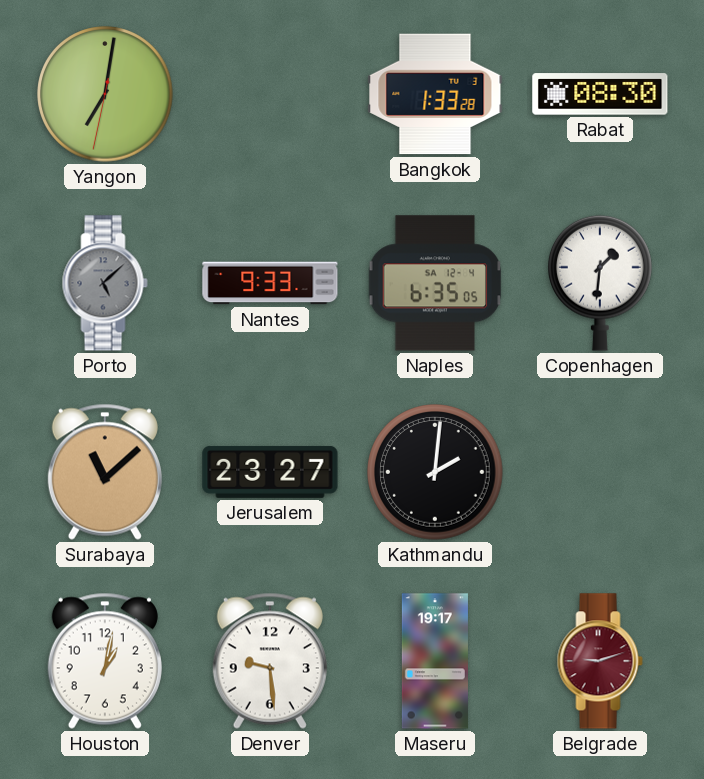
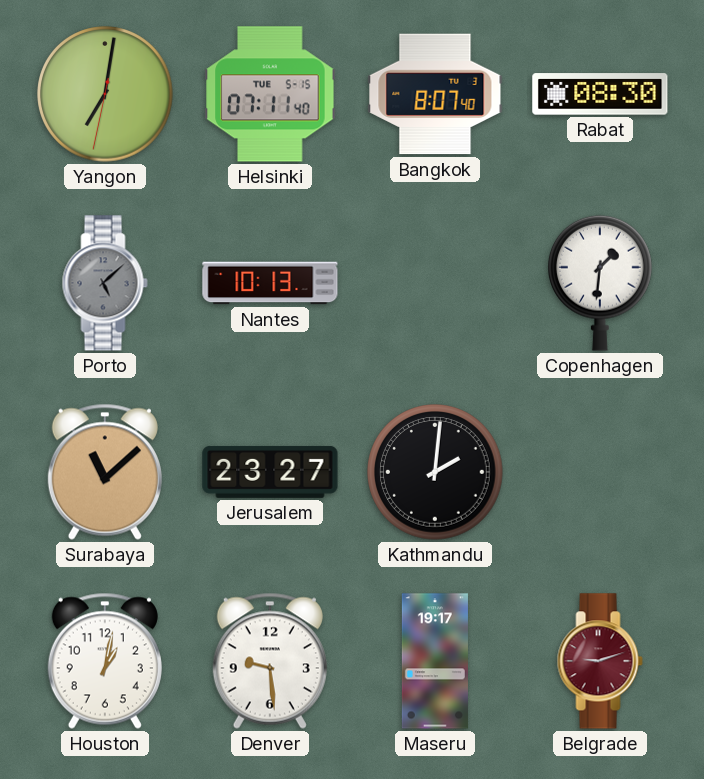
Helsinki: none -> 07:11
Bangkok: 1:33 -> 8:07
Nantes: 9:33 -> 10:13
Naples: 6:35 -> none
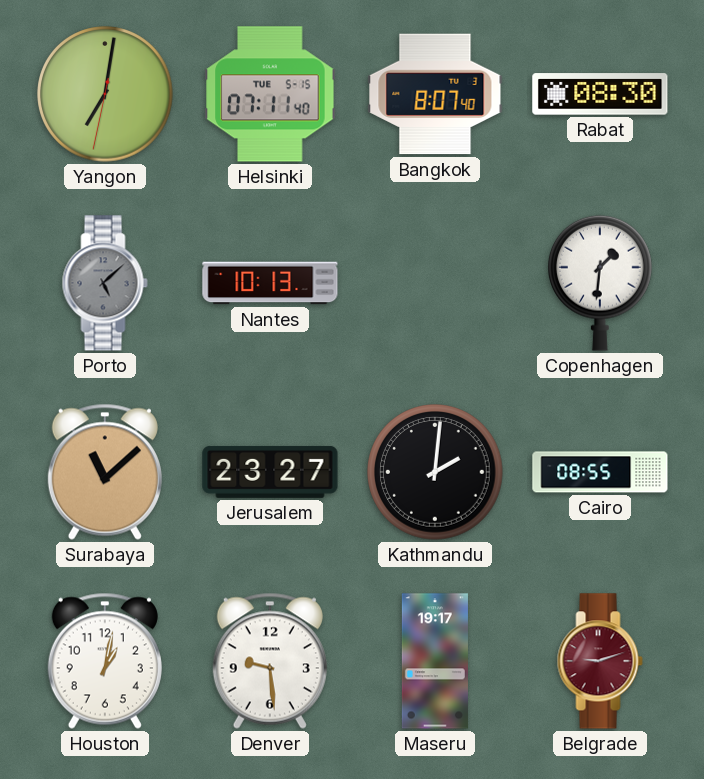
Cairo: none -> 08:55
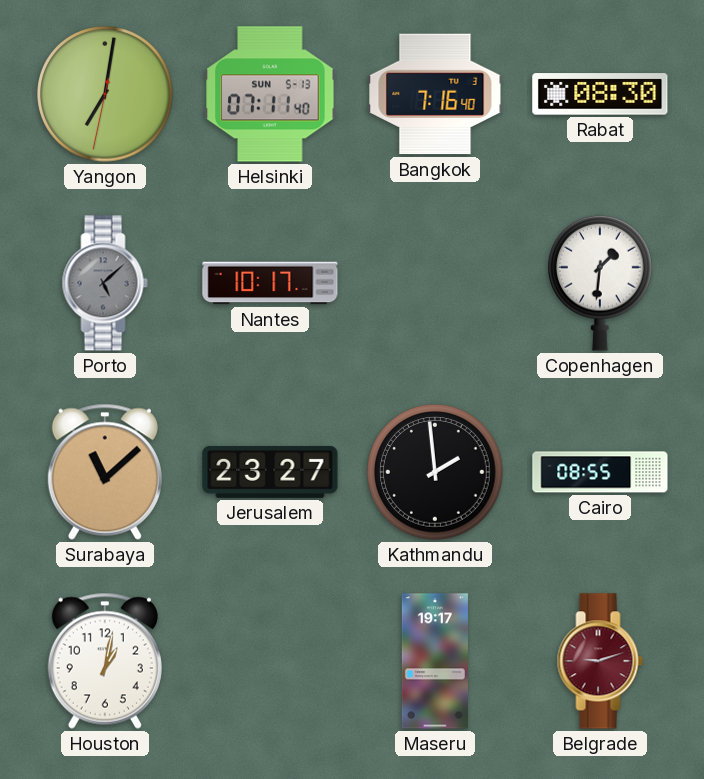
Helsinki date: TUE 5-15 -> SUN 5-13
Bangkok: 8:07 -> 7:16
Nantes: 10:13 -> 10:17
Kathmandu: 2:01 -> 1:59
Denver: 9:29 -> none
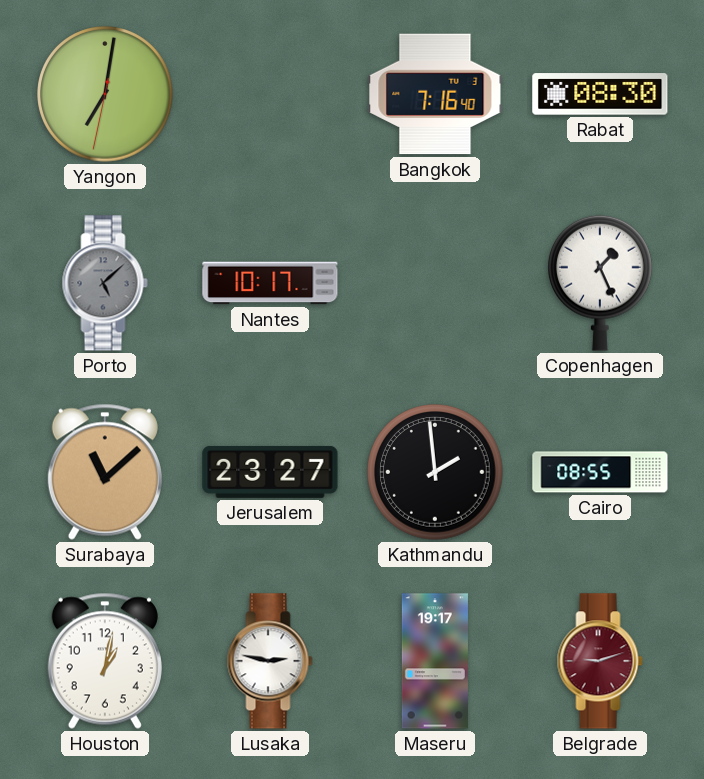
Helsinki: 07:11 -> none
Copenhagen: 1:31 -> 1:26
Lusaka: none -> 2:47
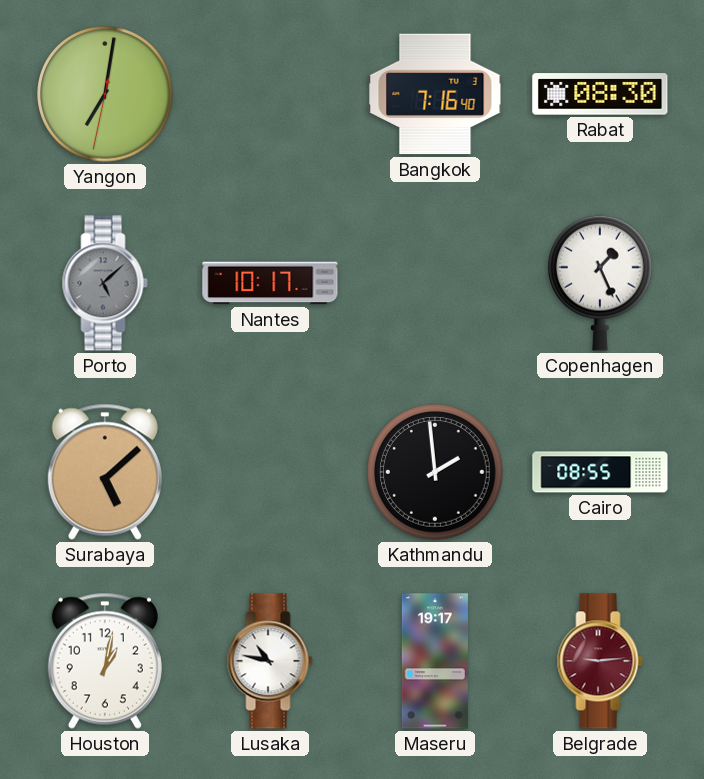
Surabaya: 11:08 -> 5:08
Jerusalem: 23:27 -> none
Lusaka: 2:47 -> 10:47
Belgrade: 9:12 -> 9:14
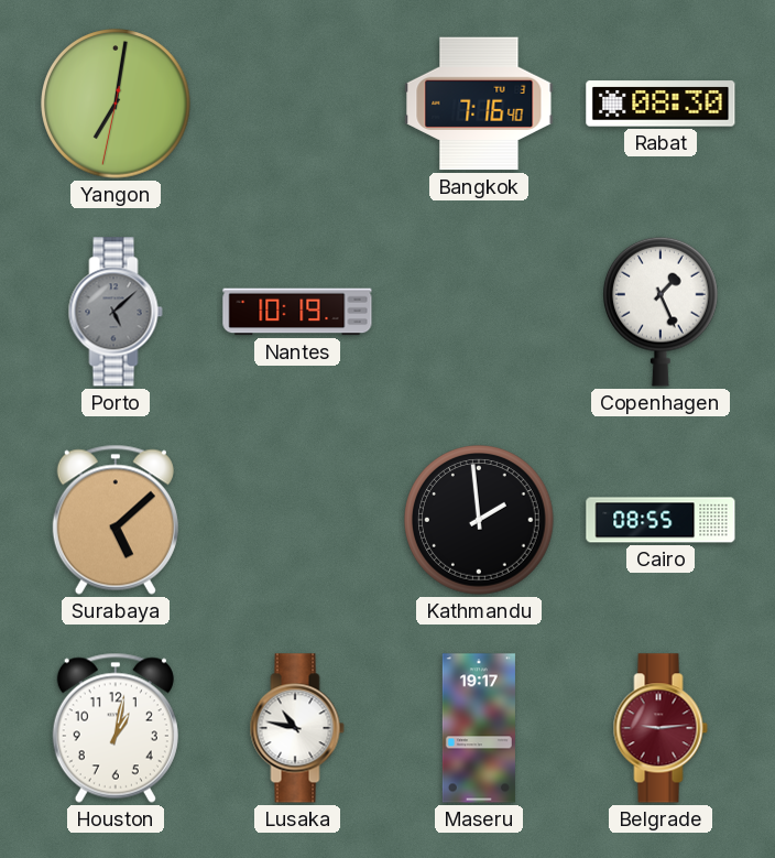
Nantes: 10:17 -> 10:19
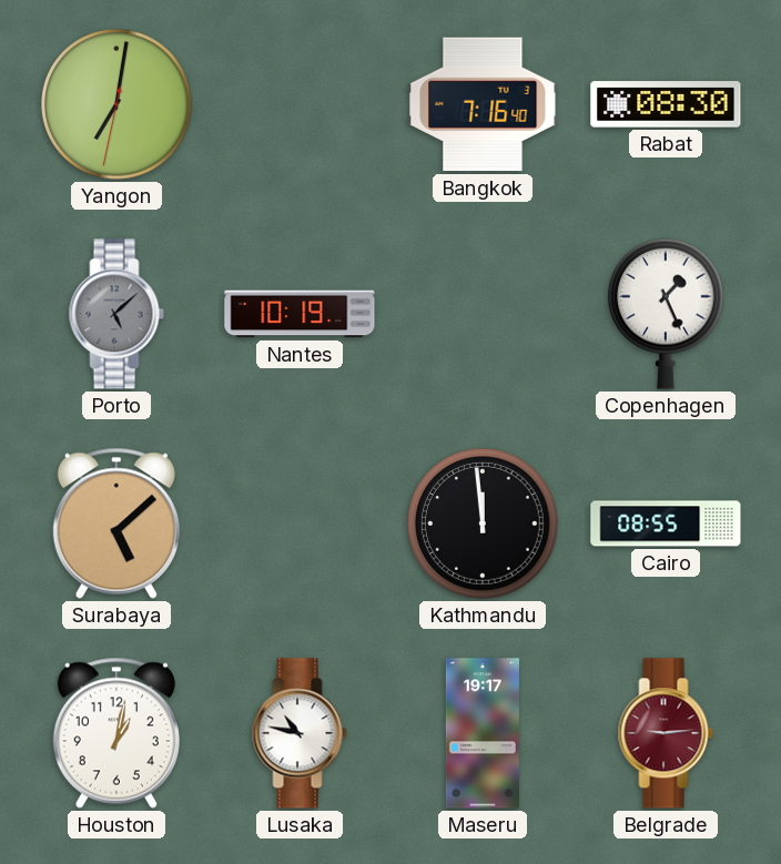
Kathmandu: 1:59 -> 11:59
